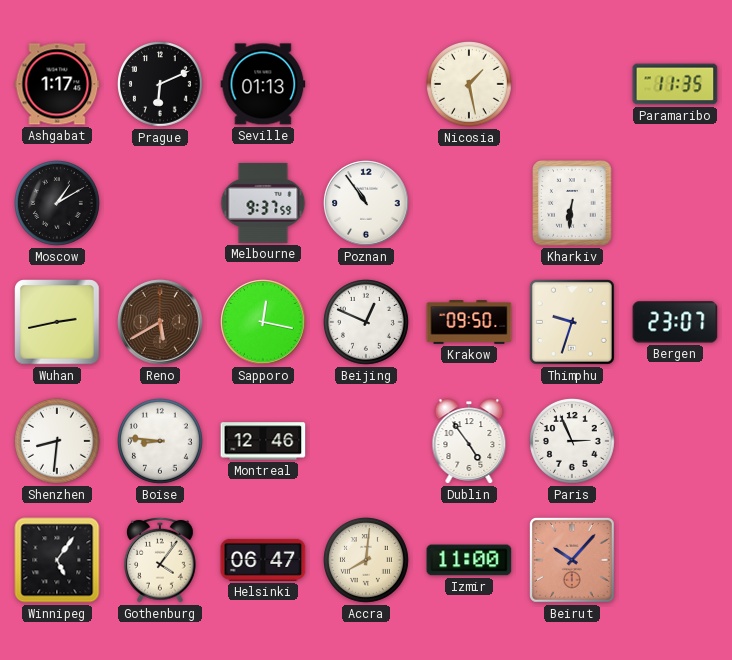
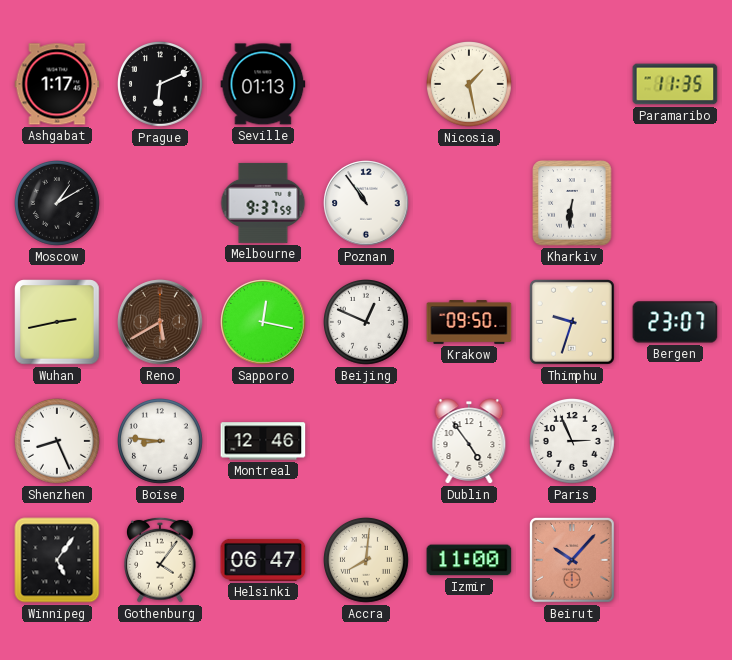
Shenzhen: 8:31 -> 8:26
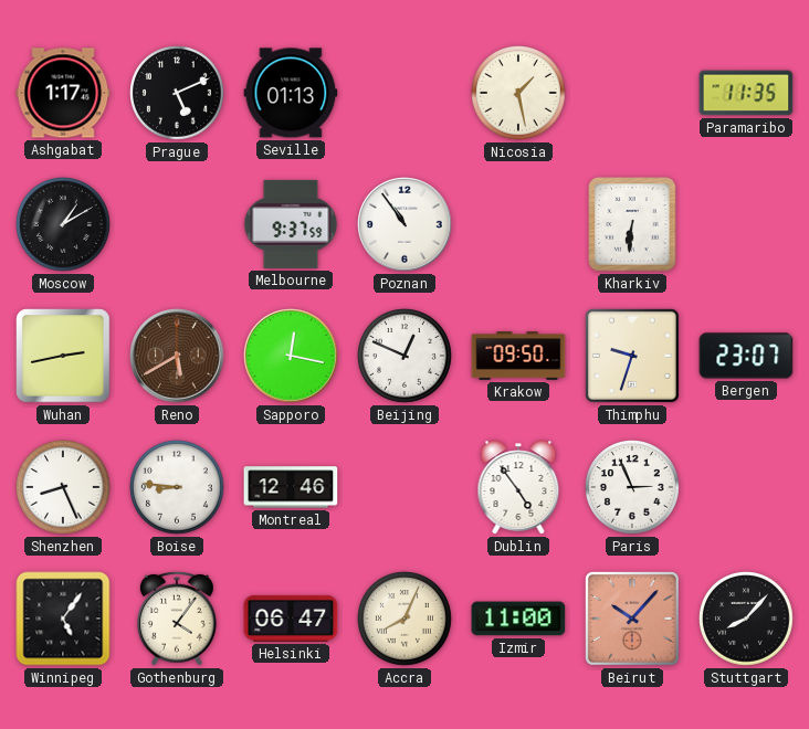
Prague: 6:11 -> 5:11
Accra: 8:01 -> 8:04
Stuttgart: none -> 8:07
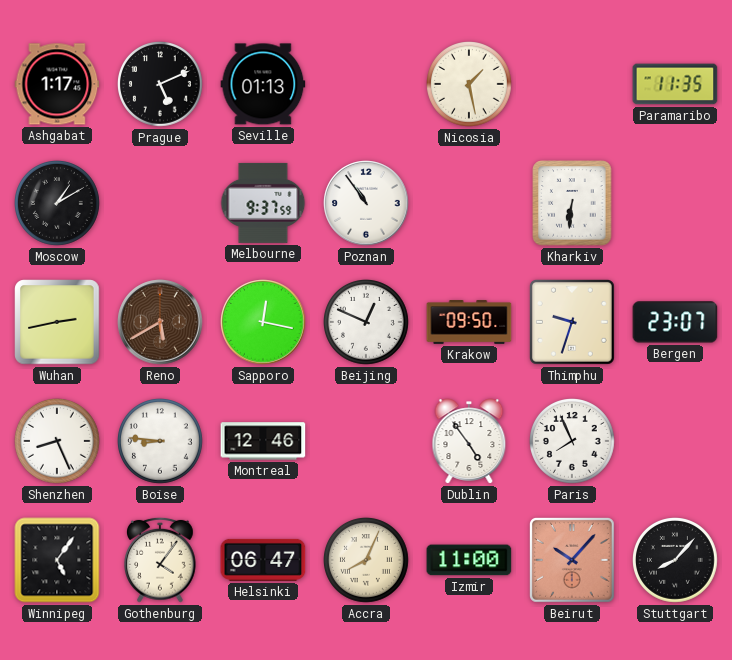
Paris: 2:56 -> 7:56
